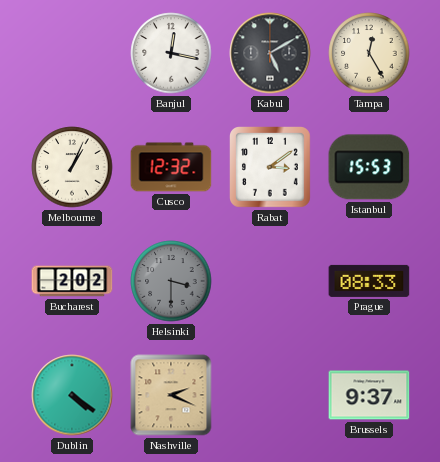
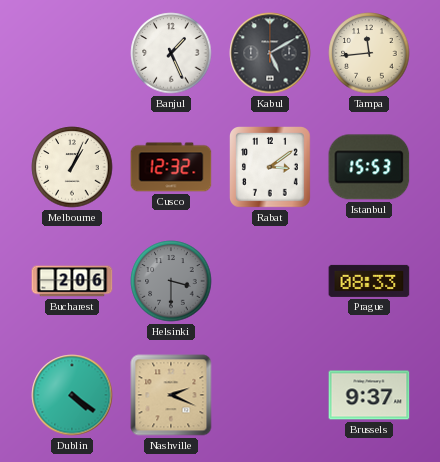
Banjul: 12:17 -> 1:26
Tampa: 12:25 -> 11:44
Bucharest: 2:02 -> 2:06
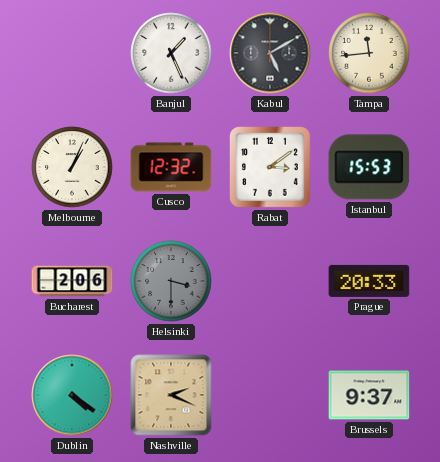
Prague: 08:33 -> 20:33
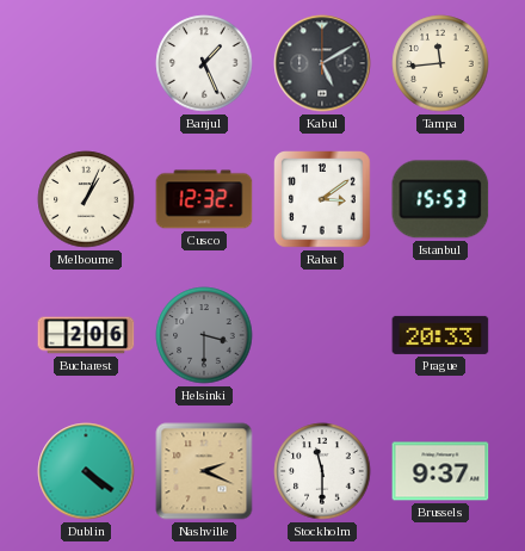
Stockholm: none -> 11:30
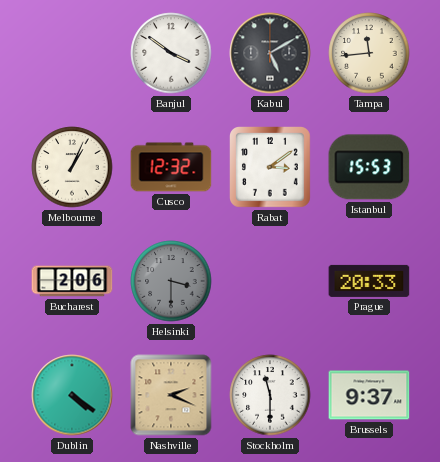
Banjul: 1:26 -> 3:51
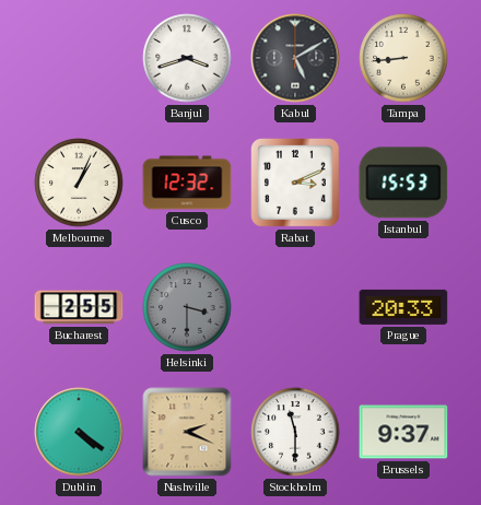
Banjul: 3:51 -> 3:42
Tampa: 11:44 -> 8:44
Rabat: 3:09 -> 3:11
Bucharest: 2:06 -> 2:55
